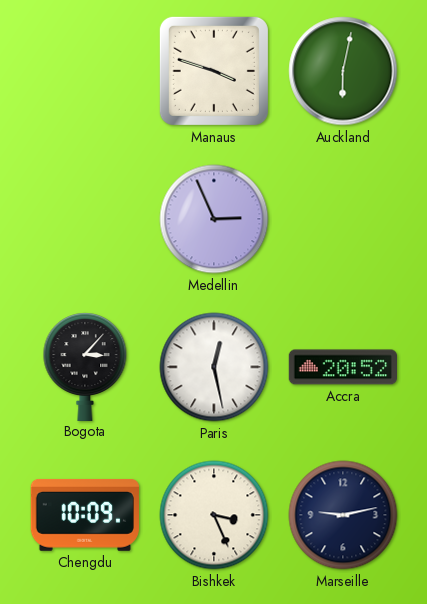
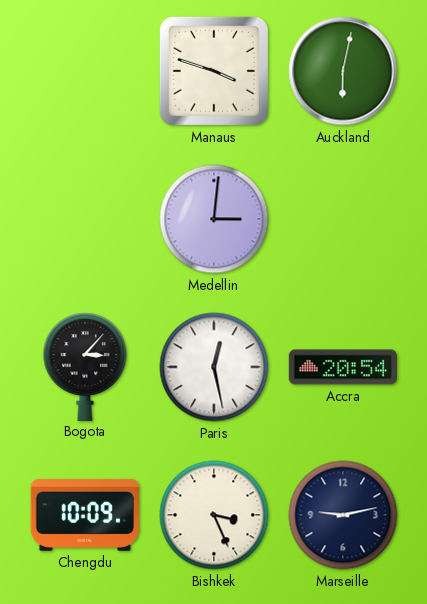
Medellin: 2:56 -> 3:01
Accra: 20:52 -> 20:54
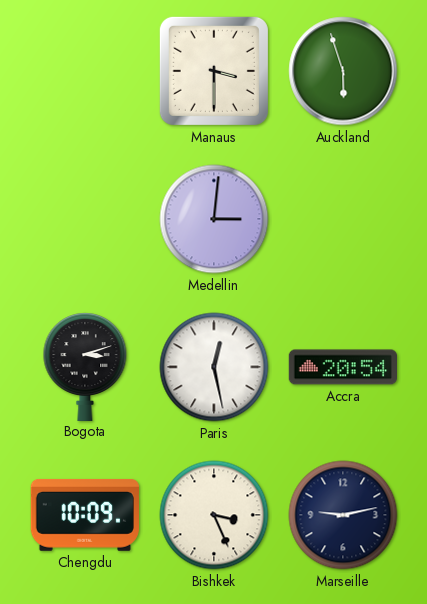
Manaus: 3:48 -> 3:30
Auckland: 6:02 -> 5:57
Bogota: 3:07 -> 3:12
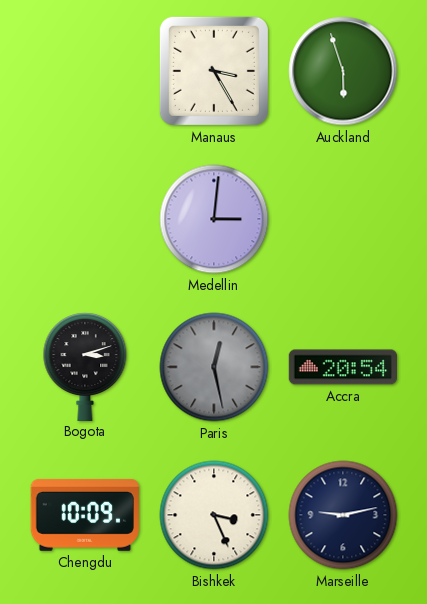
Manaus: 3:30 -> 3:25
Paris dial: white -> grey
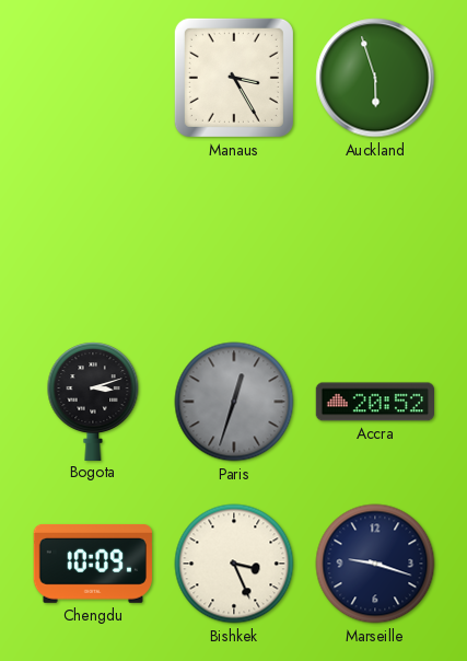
Medellin: 3:01 -> none
Paris: 12:28 -> 12:33
Accra: 20:54 -> 20:52
Marseille: 9:13 -> 9:18
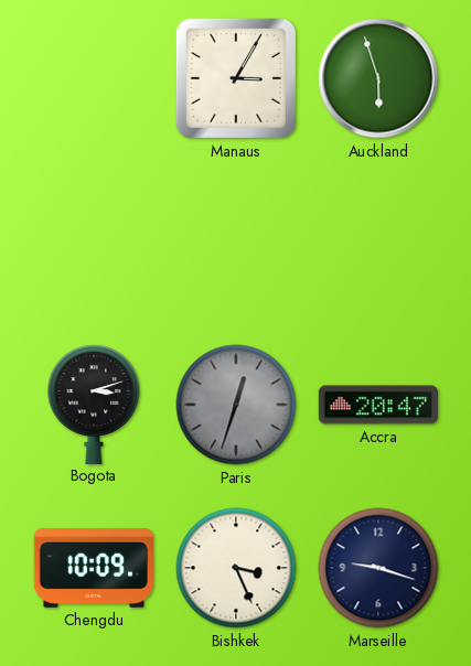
Manaus: 3:25 -> 3:05
Accra: 20:52 -> 20:47
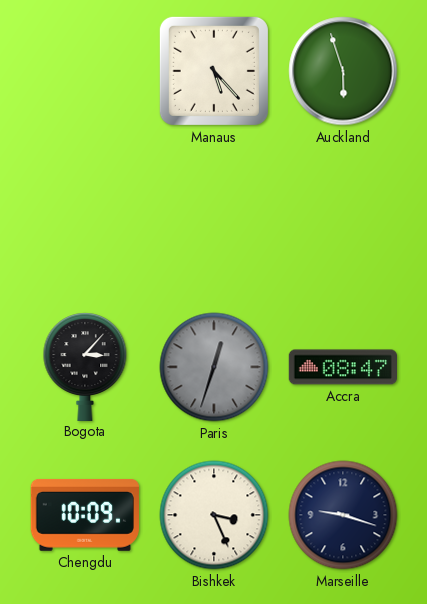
Manaus: 3:05 -> 5:23
Bogota: 3:12 -> 3:07
Accra: 20:47 -> 08:47
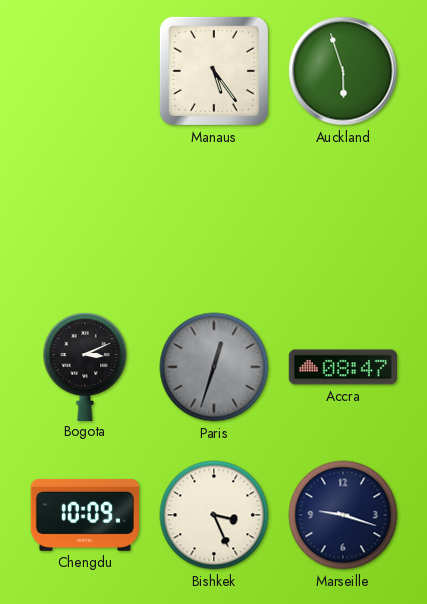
Manaus: 5:23 -> 5:24
Bogota: 3:07 -> 3:11
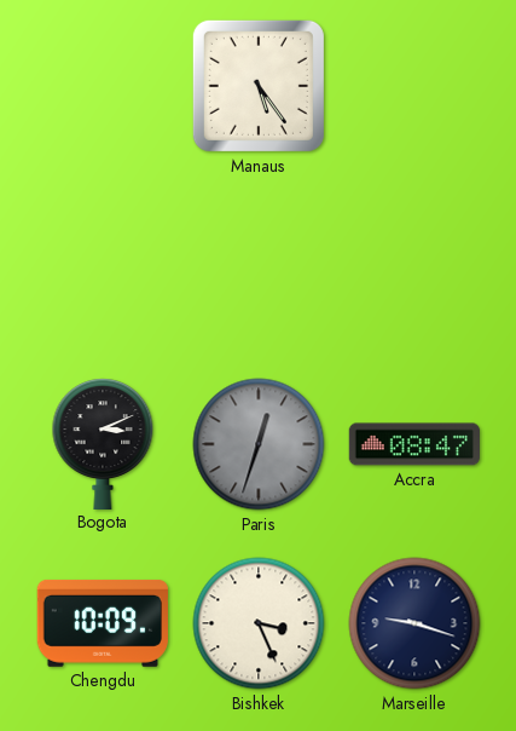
Auckland: 5:57 -> none
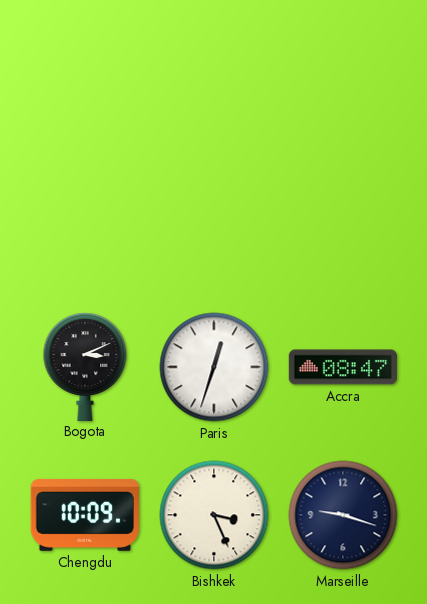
Manaus: 5:24 -> none
Paris dial: grey -> white
